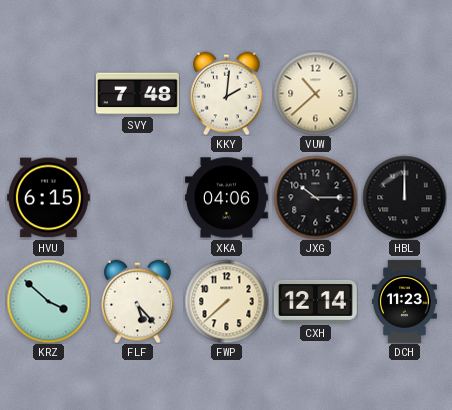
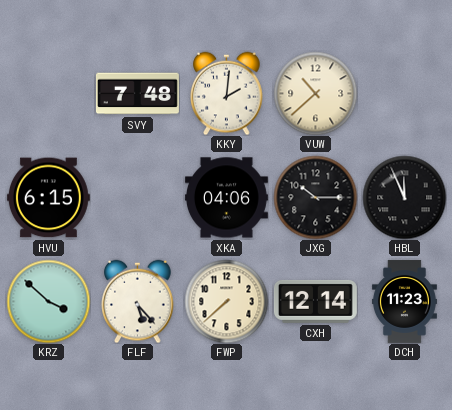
HBL: 12:00 -> 11:56
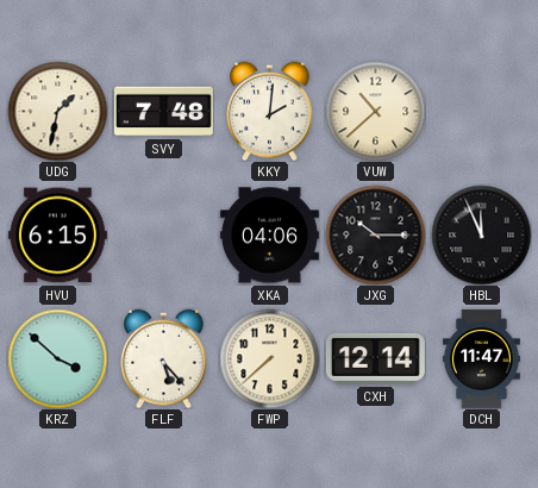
UDG: none -> 1:32
DCH: 11:23 -> 11:47
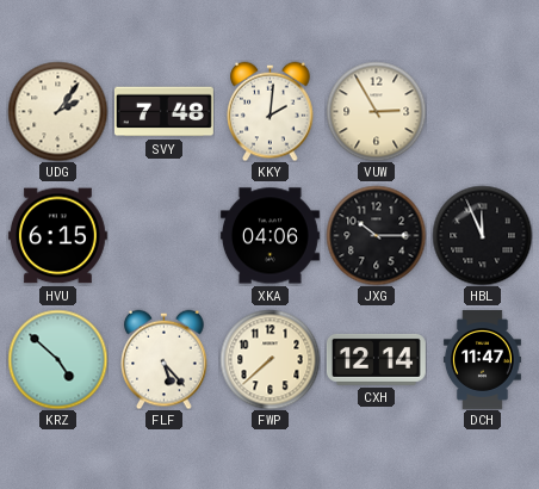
UDG: 1:32 -> 2:06
VUW: 10:38 -> 2:55
KRZ: 3:52 -> 4:52
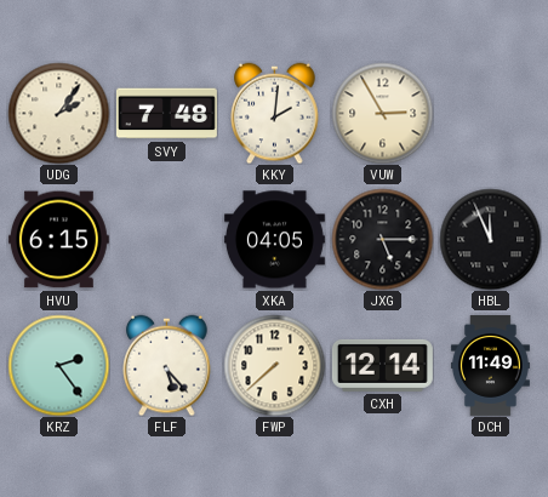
XKA: 04:06 -> 04:05
JXG: 10:15 -> 5:15
KRZ: 4:52 -> 2:24
DCH: 11:47 -> 11:49
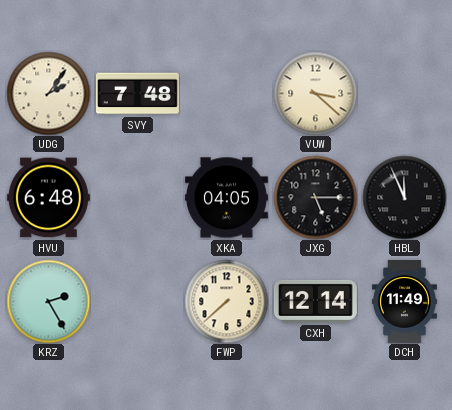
KKY: 2:01 -> none
VUW: 2:55 -> 3:22
HVU: 6:15 -> 6:48
KRZ: 2:24 -> 2:25
FLF: 5:23 -> none
